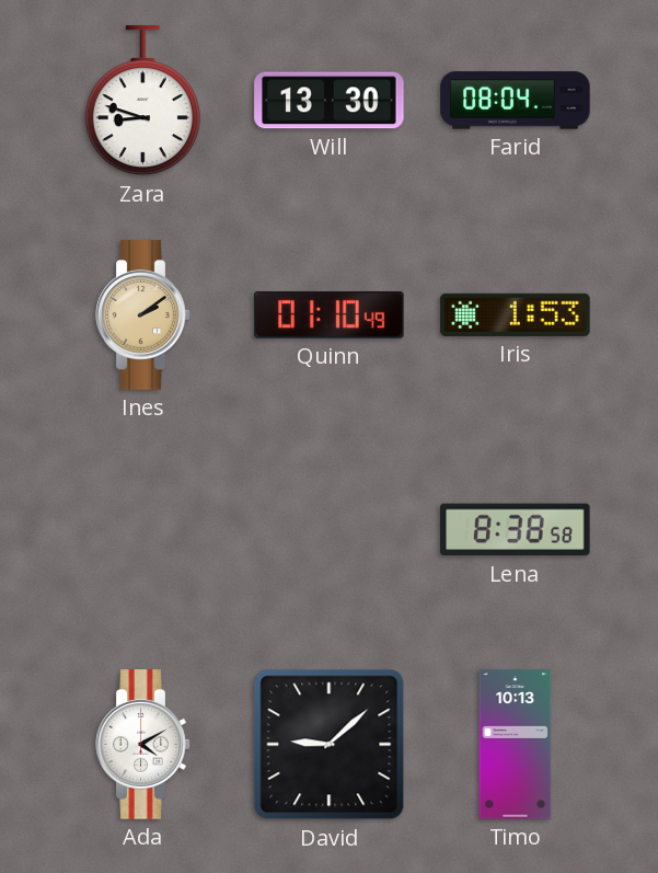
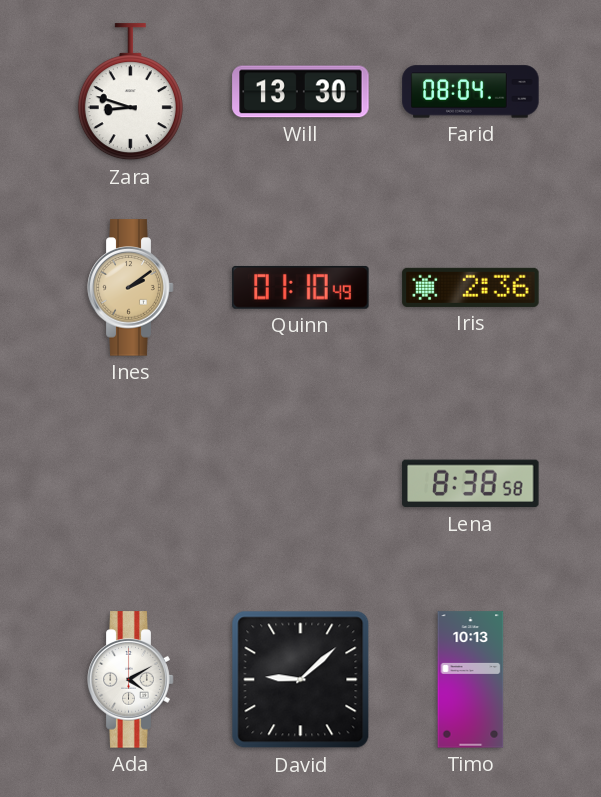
Iris: 1:53 -> 2:36
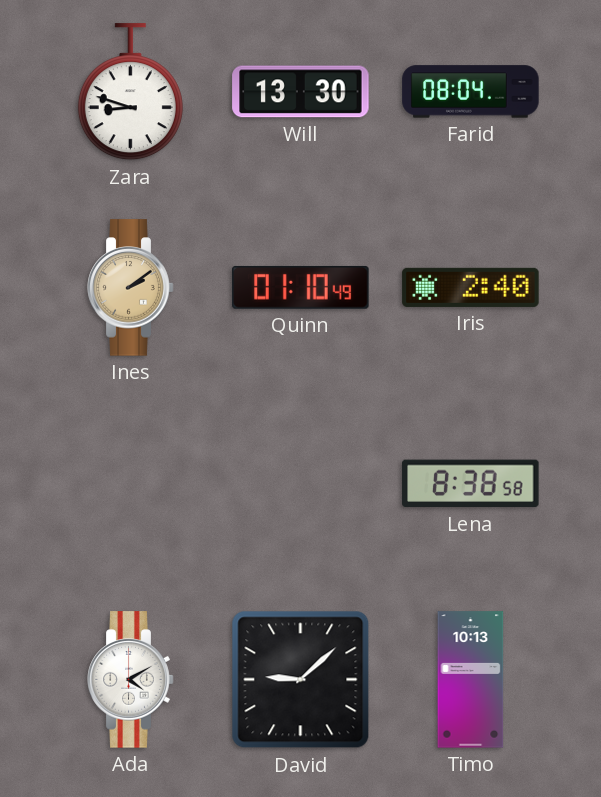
Iris: 2:36 -> 2:40
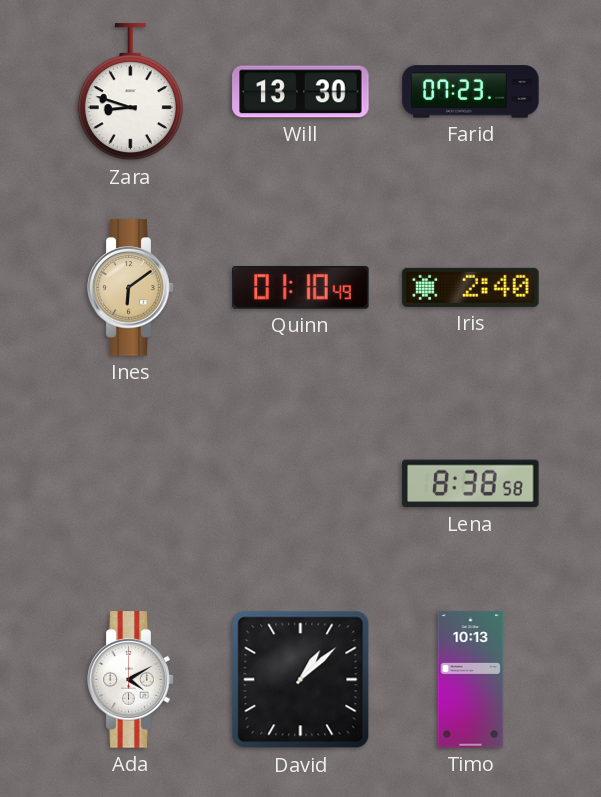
Farid: 08:04 -> 07:23
Ines: 2:09 -> 6:09
David: 9:08 -> 1:08
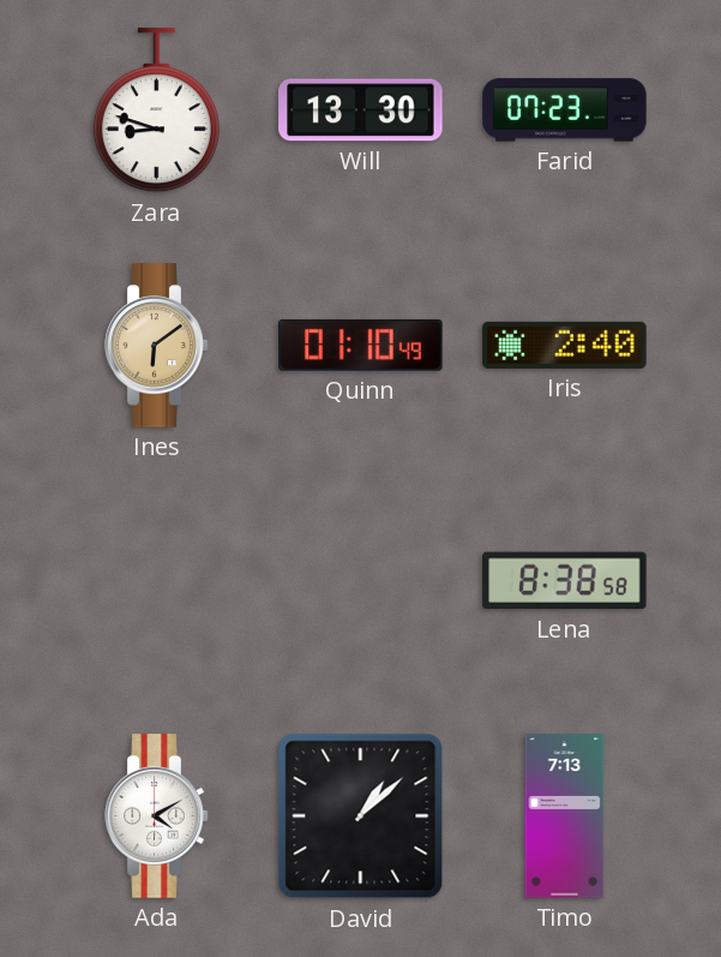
Timo: 10:13 -> 7:13
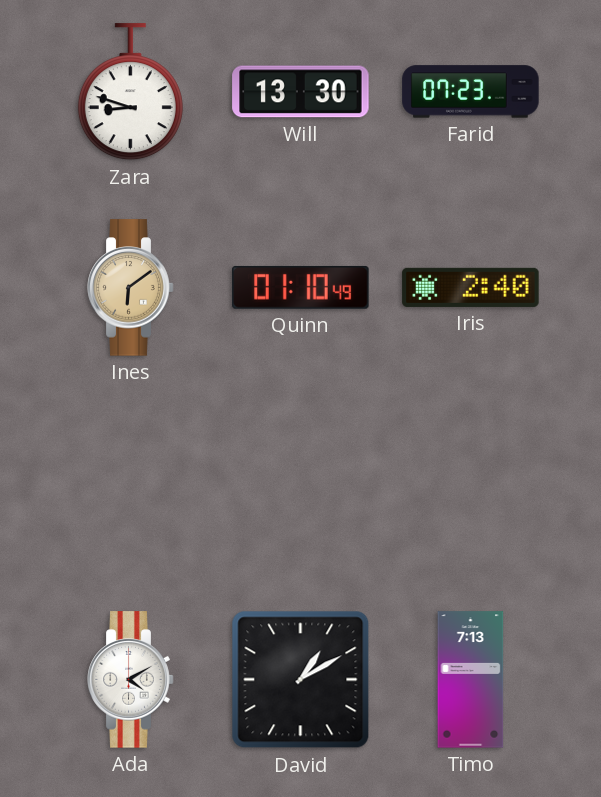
Lena: 8:38 -> none
David: 1:08 -> 1:10
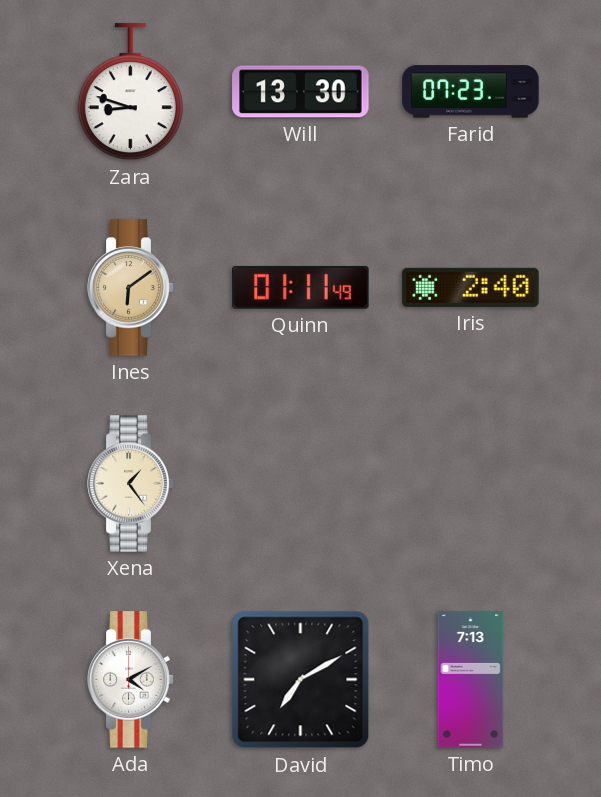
Quinn: 01:10 -> 01:11
Xena: none -> 1:24
David: 1:10 -> 7:10
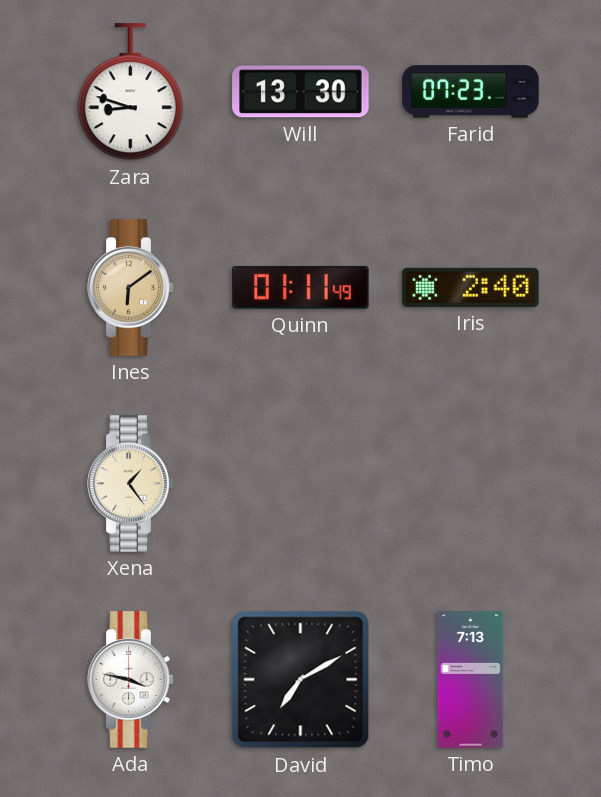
Ada: 4:10 -> 3:47
